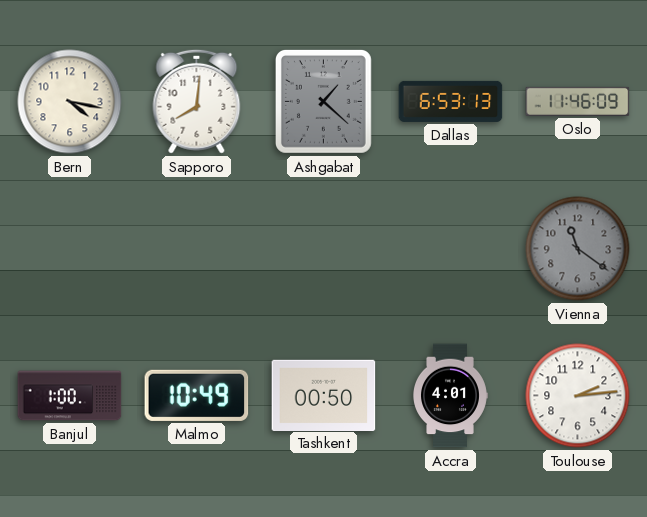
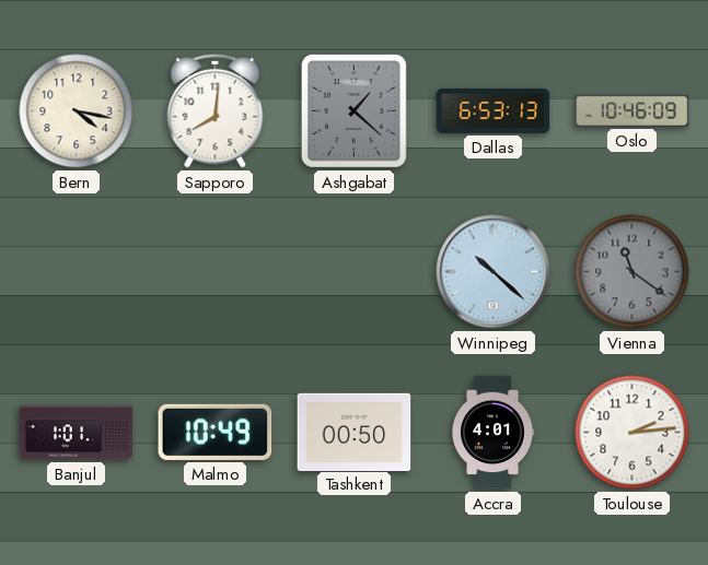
Oslo: 11:46 -> 10:46
Winnipeg: none -> 10:22
Banjul: 1:00 -> 1:01
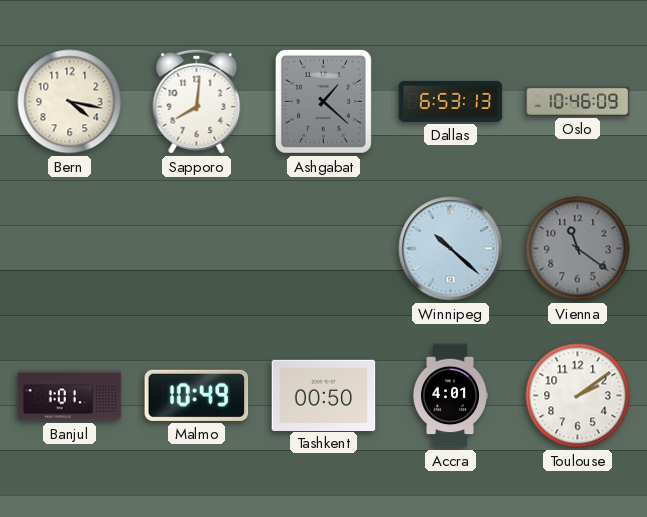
Toulouse: 2:14 -> 2:09
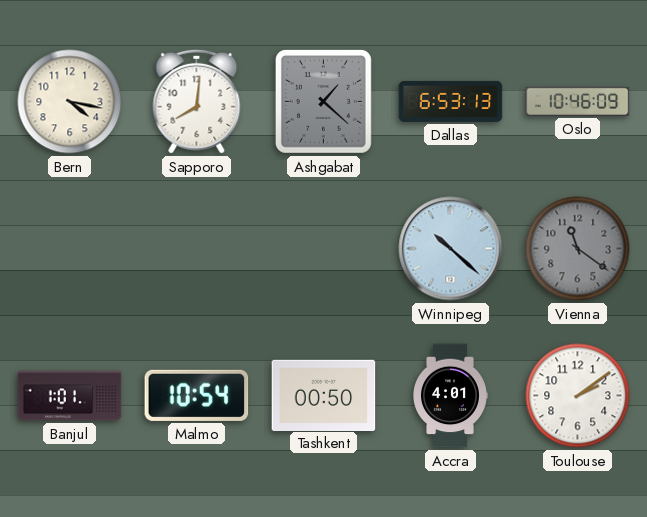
Malmo: 10:49 -> 10:54
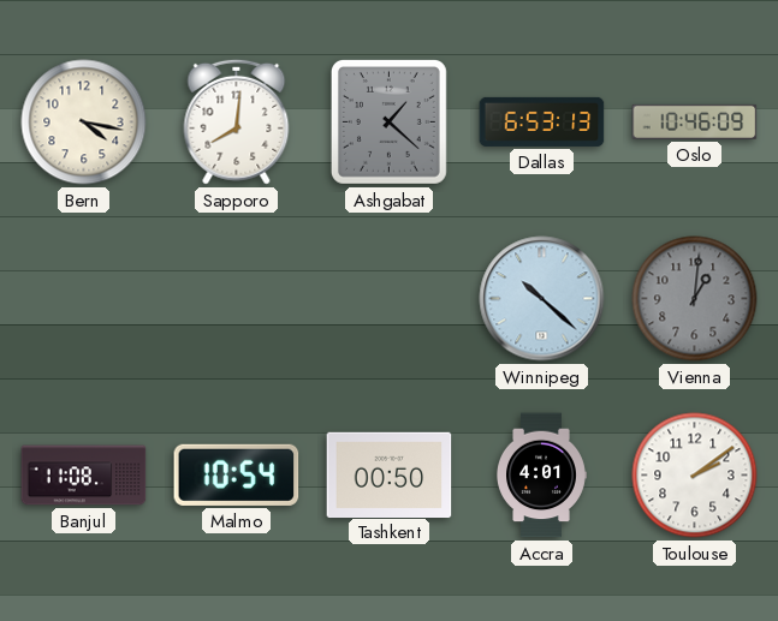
Vienna: 11:21 -> 1:01
Banjul: 1:01 -> 11:08
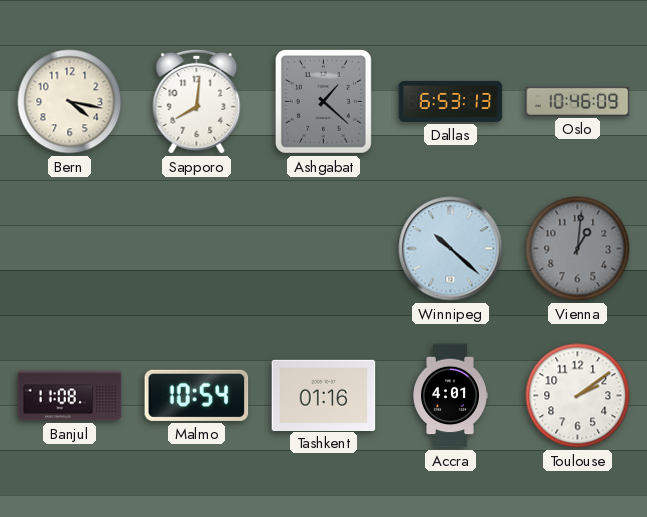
Tashkent: 00:50 -> 01:16
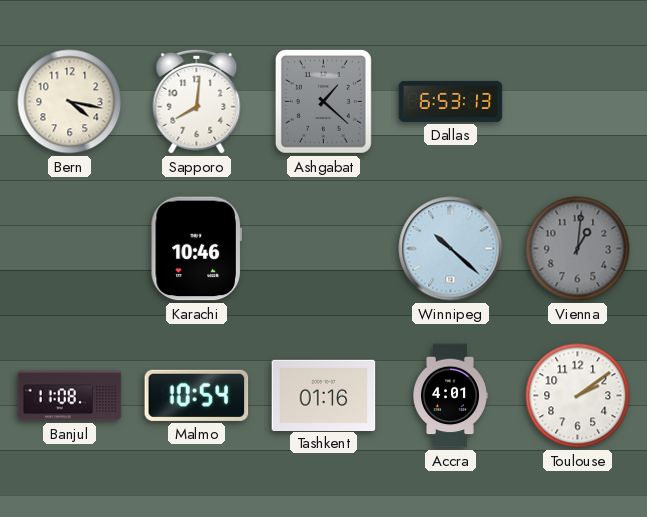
Oslo: 10:46 -> none
Karachi: none -> 10:46
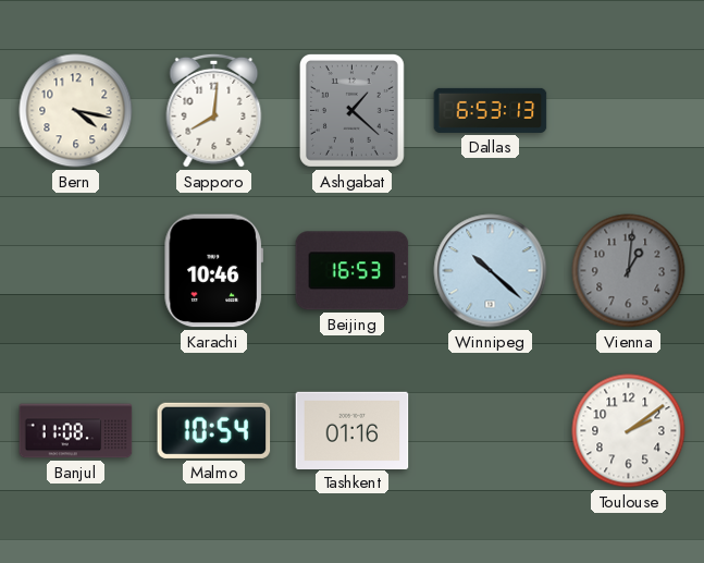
Beijing: none -> 16:53
Accra: 4:01 -> none
